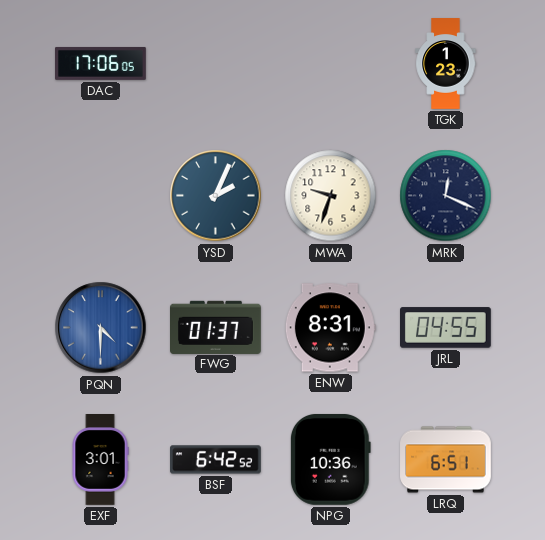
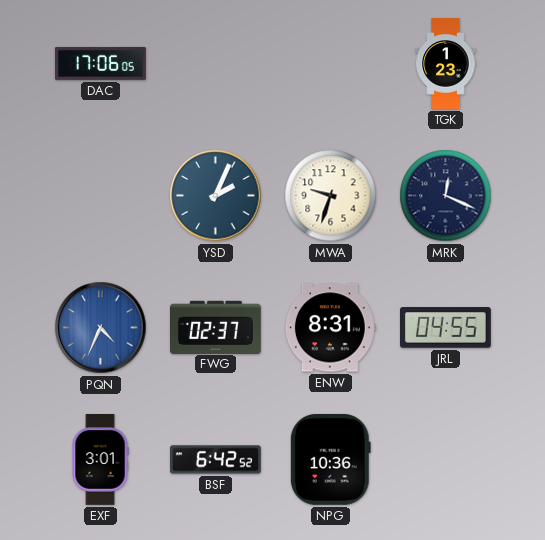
PQN: 4:30 -> 4:34
FWG: 01:37 -> 02:37
LRQ: 6:51 -> none
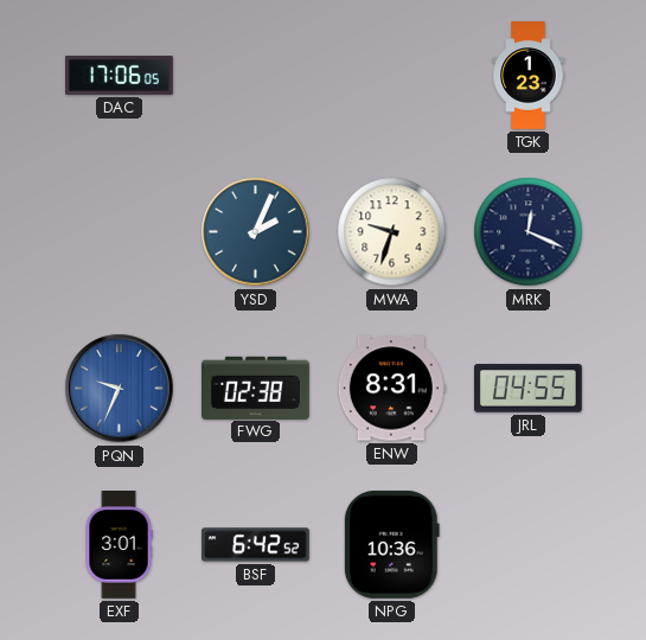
PQN: 4:34 -> 9:34
FWG: 02:37 -> 02:38
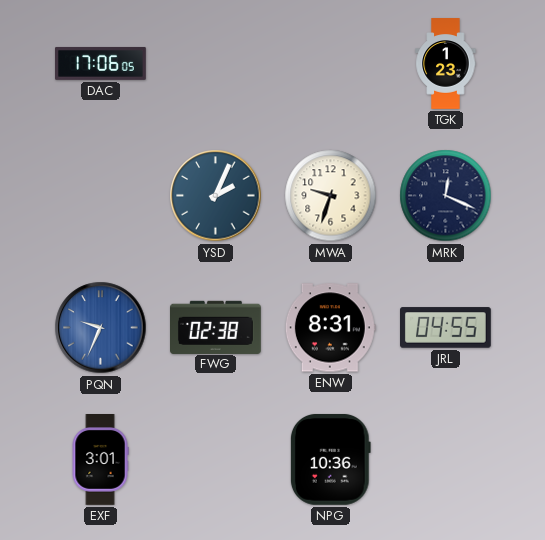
BSF: 6:42 -> none
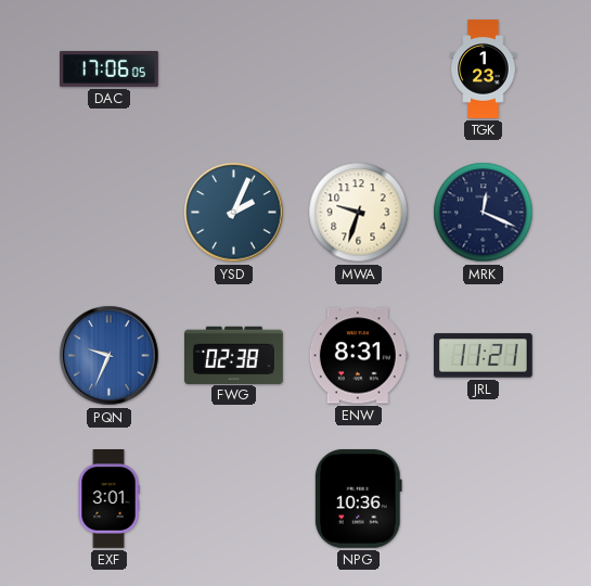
JRL: 04:55 -> 11:21
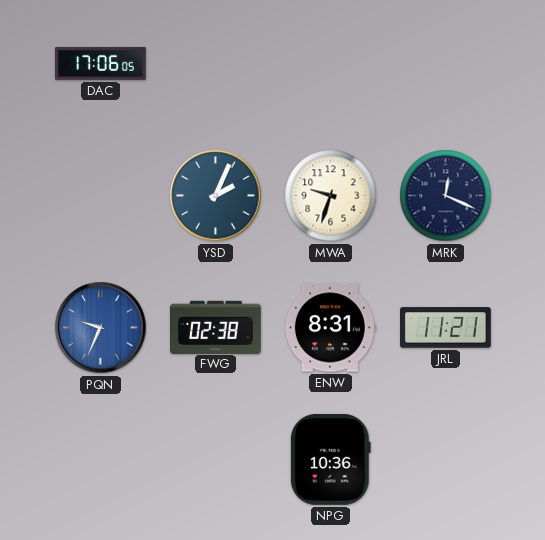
TGK: 1:23 -> none
EXF: 3:01 -> none
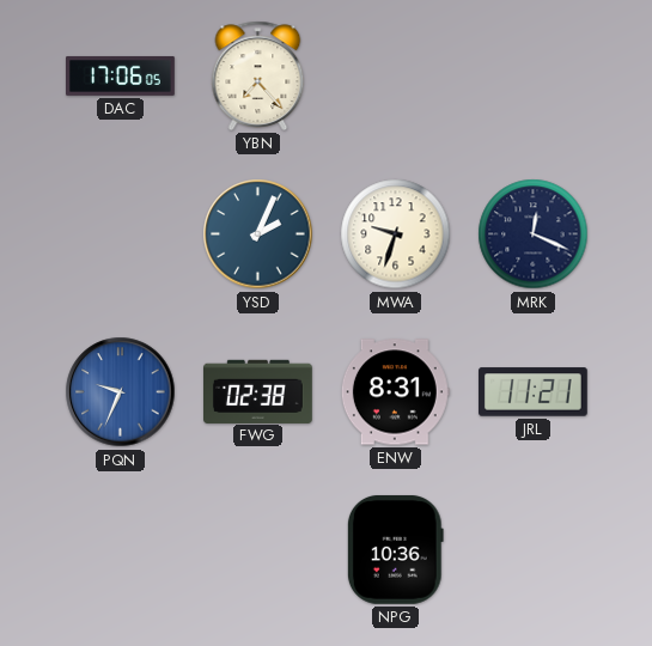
YBN: none -> 7:23
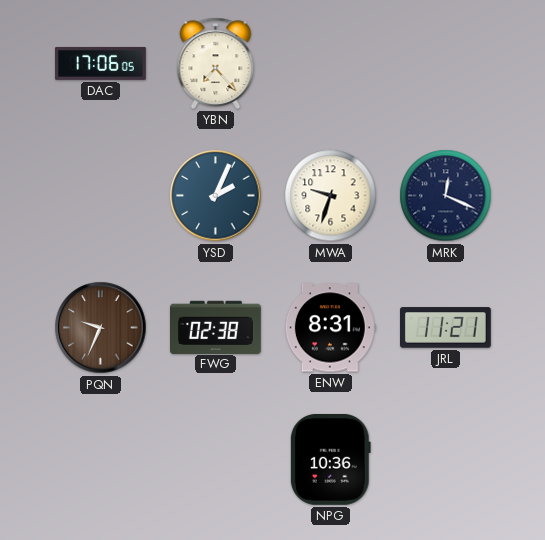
PQN dial: blue -> brown
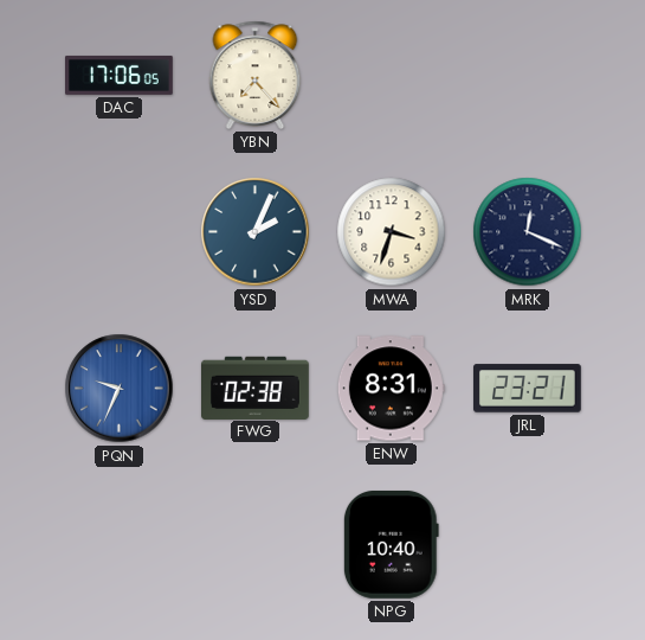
MWA: 9:33 -> 3:33
PQN dial: brown -> blue
JRL: 11:21 -> 23:21
NPG: 10:36 -> 10:40
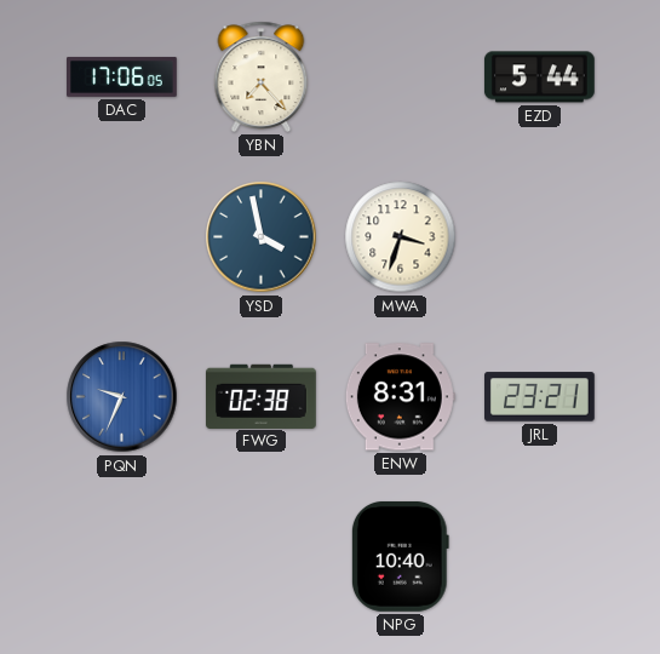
EZD: none -> 5:44
YSD: 2:04 -> 3:58
MRK: 12:19 -> none
